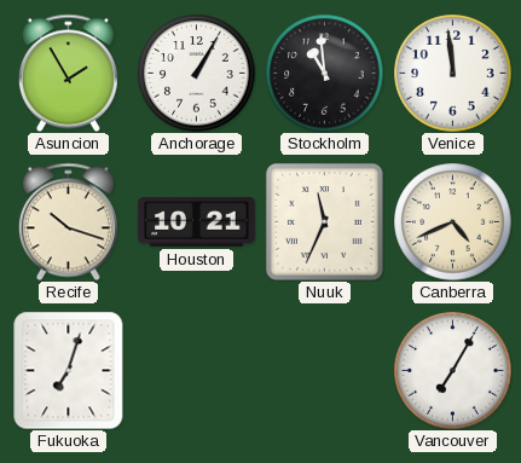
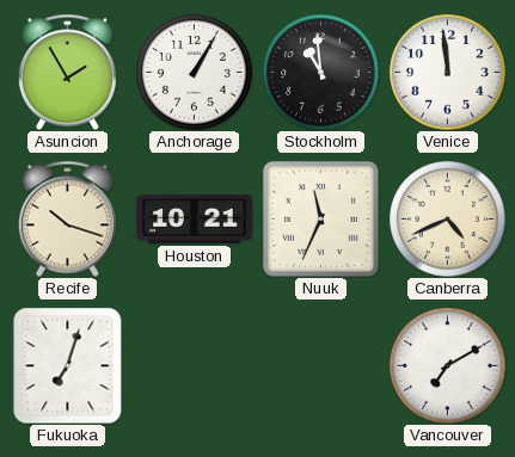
Vancouver: 7:05 -> 7:10
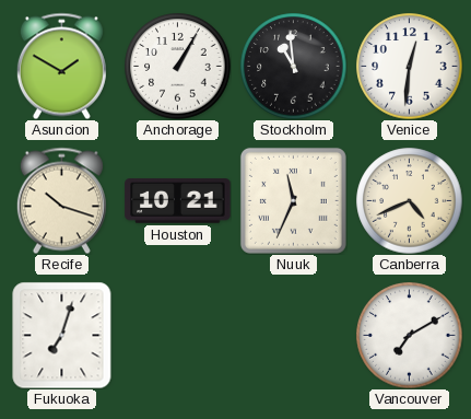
Asuncion: 1:55 -> 1:50
Venice: 11:59 -> 12:31
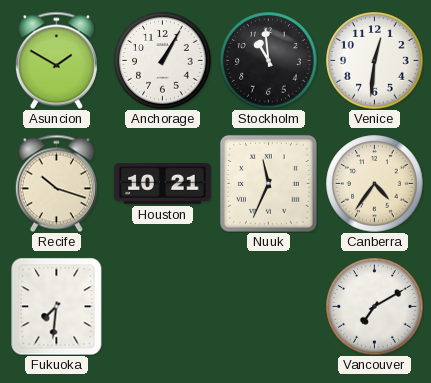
Canberra: 4:41 -> 4:36
Fukuoka: 7:03 -> 7:31
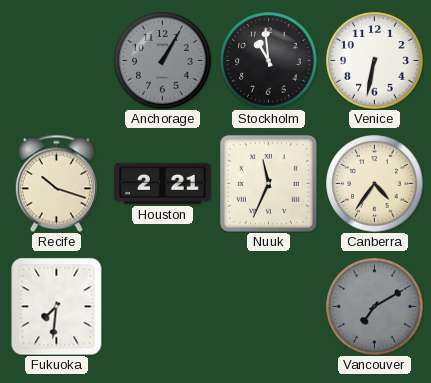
Asuncion: 1:50 -> none
Anchorage dial: white -> grey
Venice: 12:31 -> 6:32
Houston: 10:21 -> 2:21
Vancouver dial: white -> grey
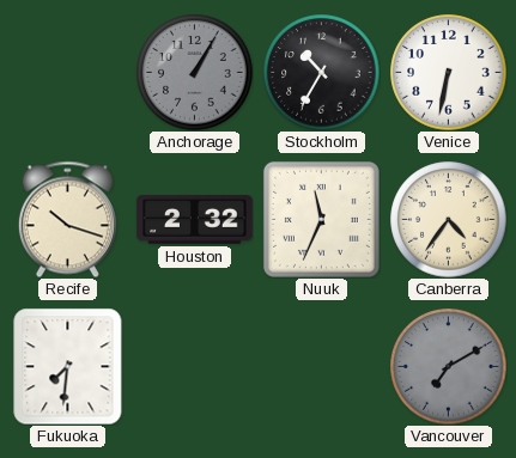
Stockholm: 10:59 -> 10:35
Houston: 2:21 -> 2:32
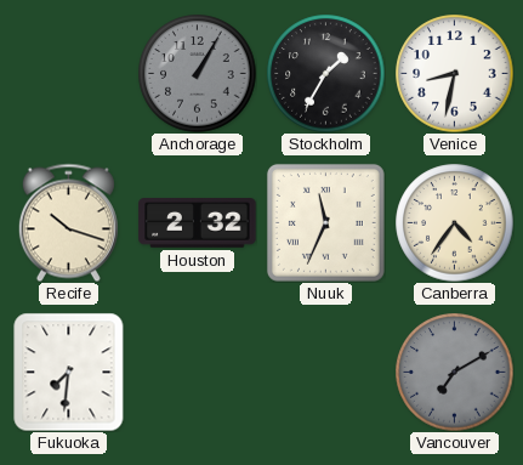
Stockholm: 10:35 -> 1:35
Venice: 6:32 -> 8:32
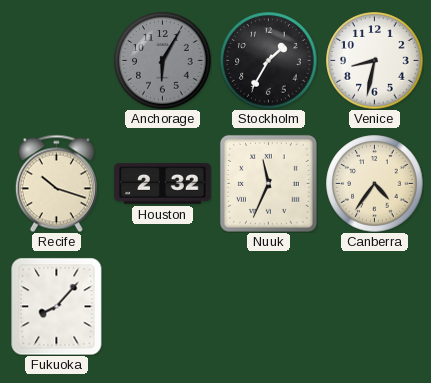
Anchorage: 1:05 -> 6:05
Fukuoka: 7:31 -> 8:07
Vancouver: 7:10 -> none
